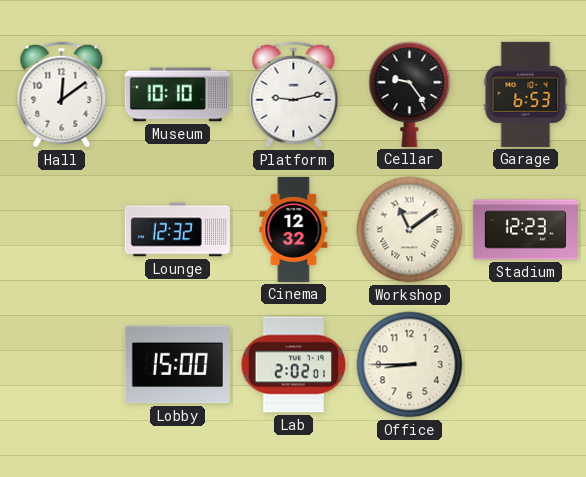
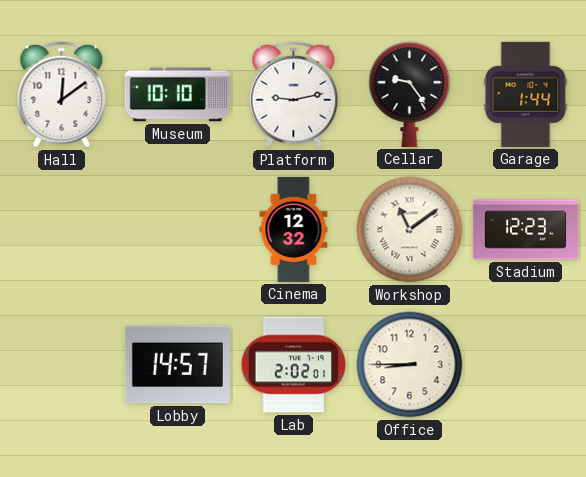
Garage: 6:53 -> 1:44
Lounge: 12:32 -> none
Lobby: 15:00 -> 14:57
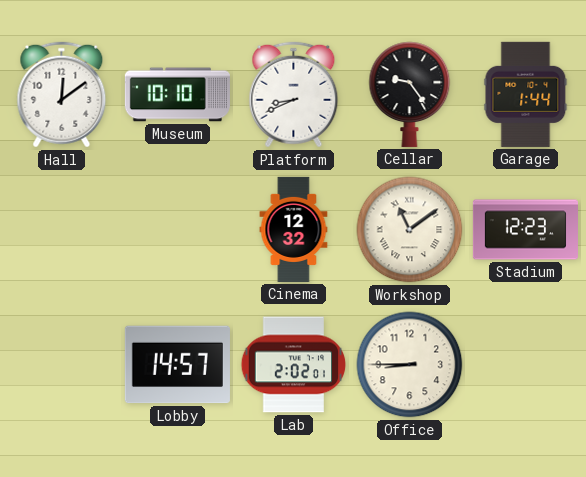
Platform: 9:13 -> 8:41
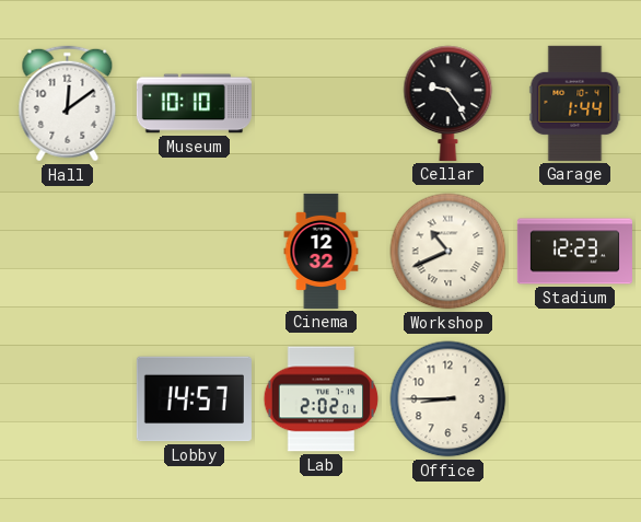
Platform: 8:41 -> none
Workshop: 11:09 -> 10:41
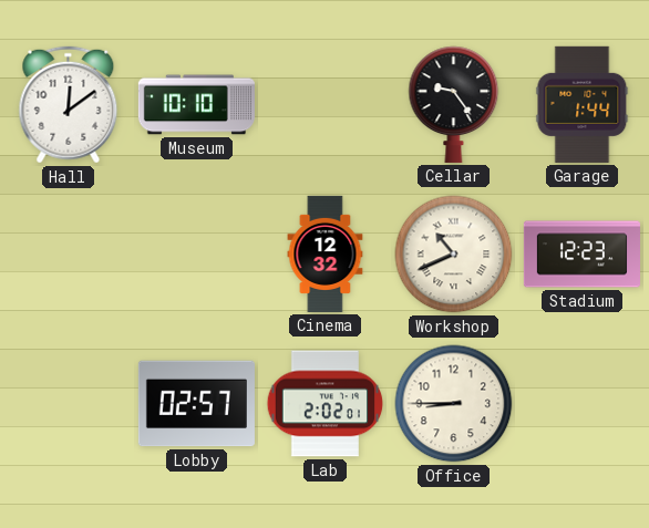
Lobby: 14:57 -> 02:57
